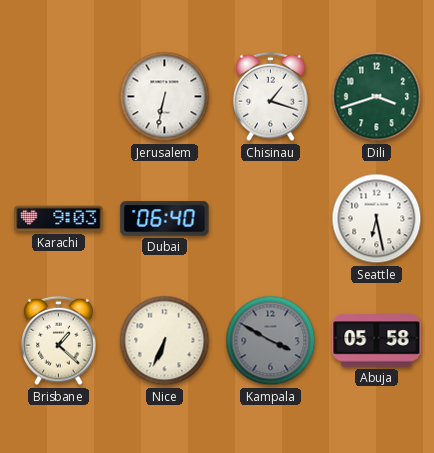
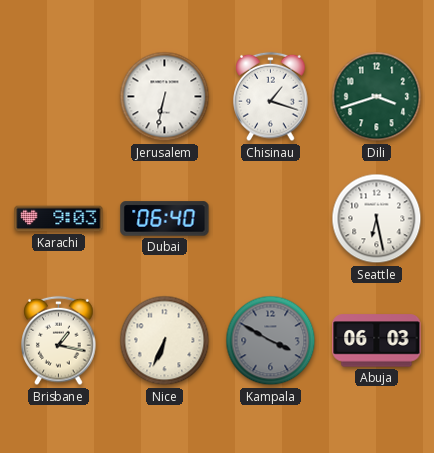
Brisbane: 1:22 -> 1:17
Abuja: 05:58 -> 06:03
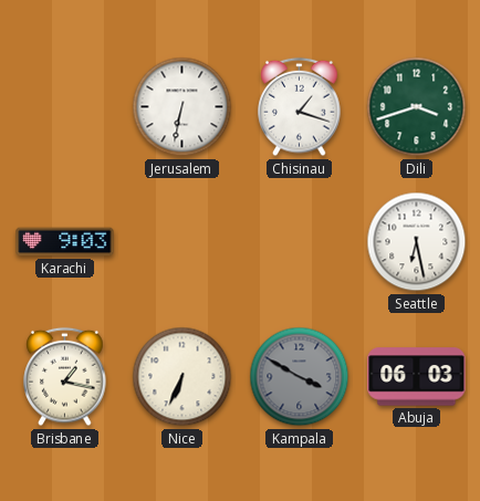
Dubai: 06:40 -> none
